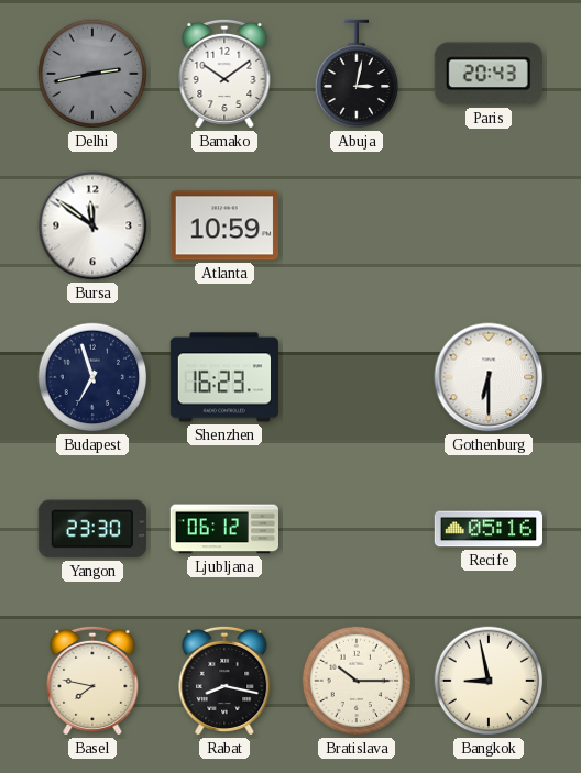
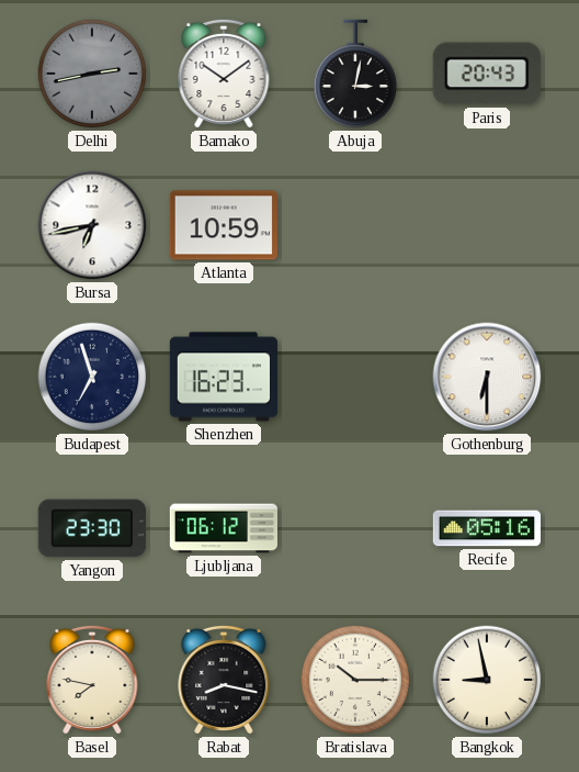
Bursa: 11:51 -> 6:43
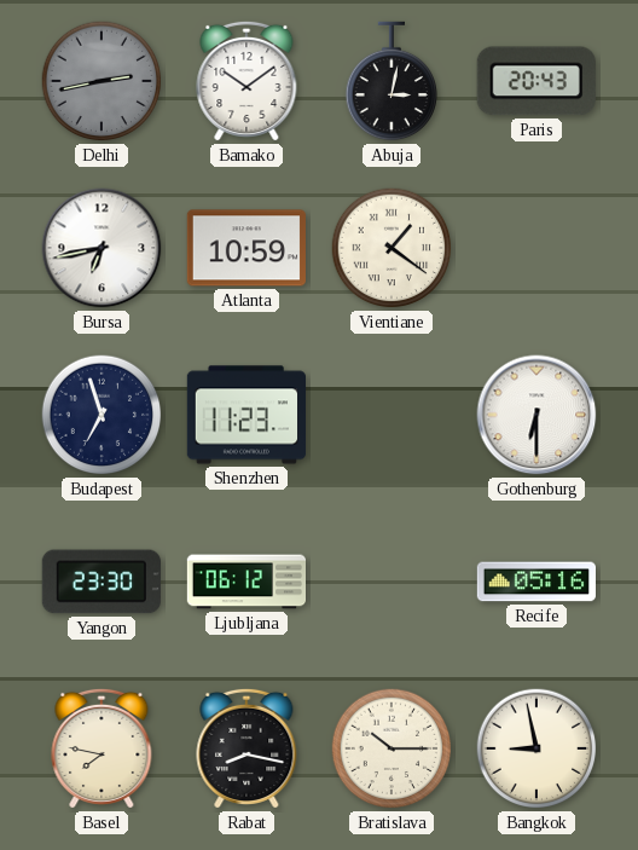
Vientiane: none -> 1:21
Shenzhen: 16:23 -> 11:23
